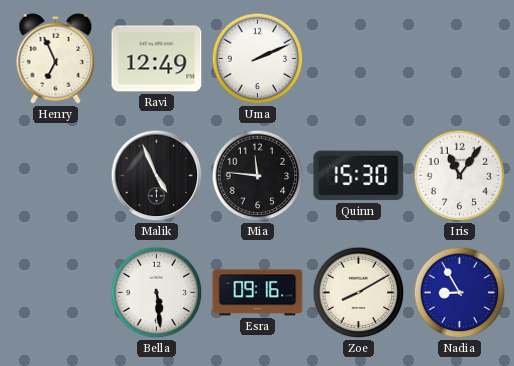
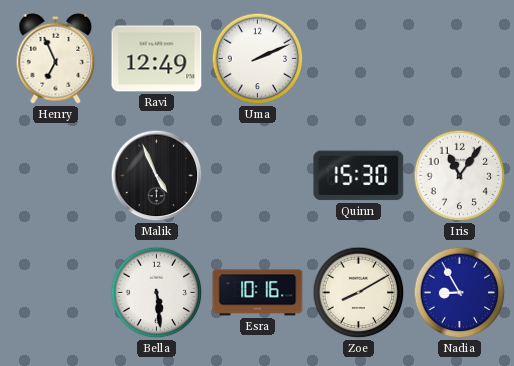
Mia: 11:46 -> none
Esra: 09:16 -> 10:16
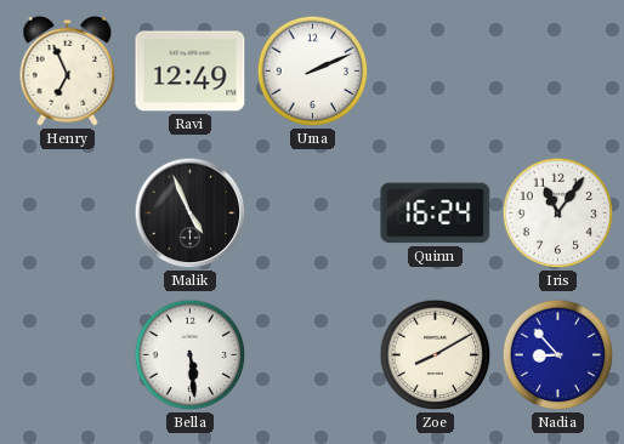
Quinn: 15:30 -> 16:24
Esra: 10:16 -> none
Nadia: 8:55 -> 8:53
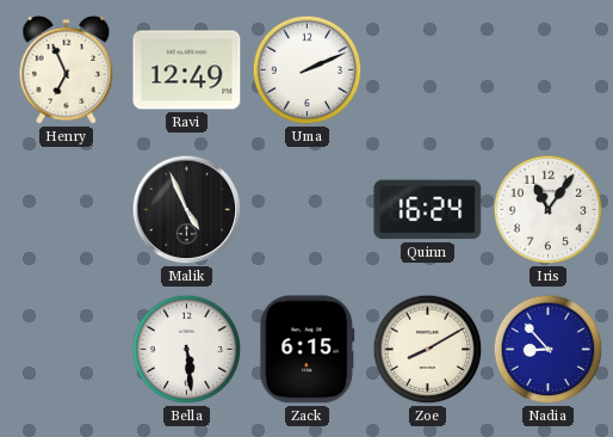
Zack: none -> 6:15
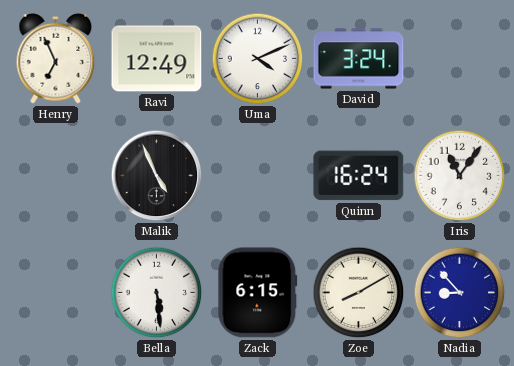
Uma: 2:11 -> 4:11
David: none -> 3:24
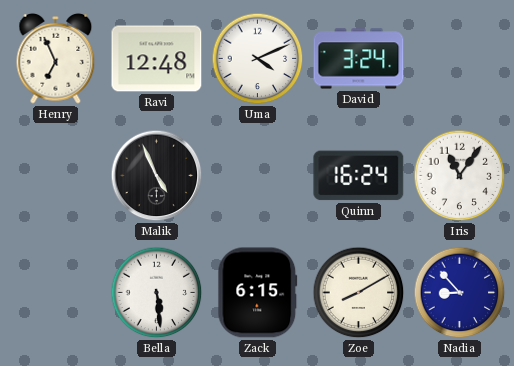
Ravi: 12:49 -> 12:48
